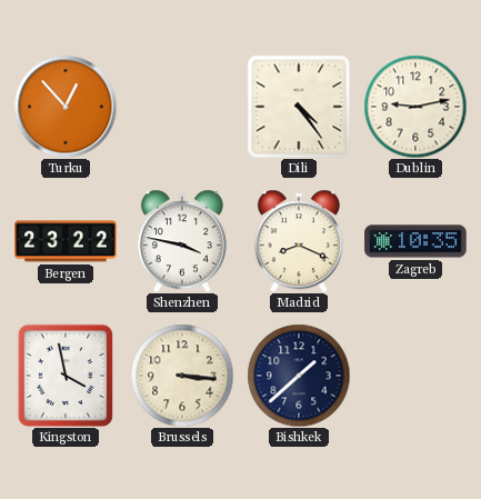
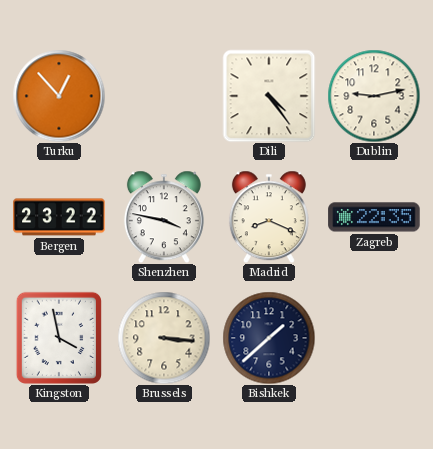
Zagreb: 10:35 -> 22:35
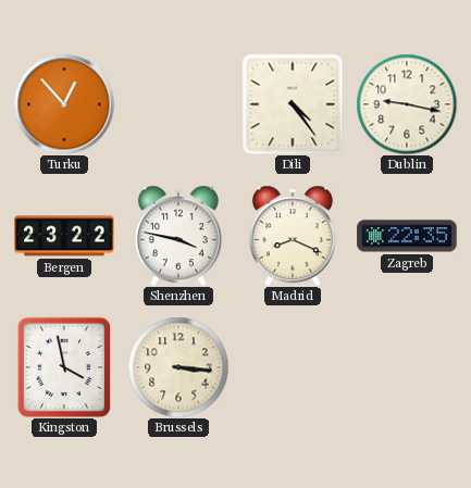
Dublin: 9:13 -> 9:17
Bishkek: 1:38 -> none
